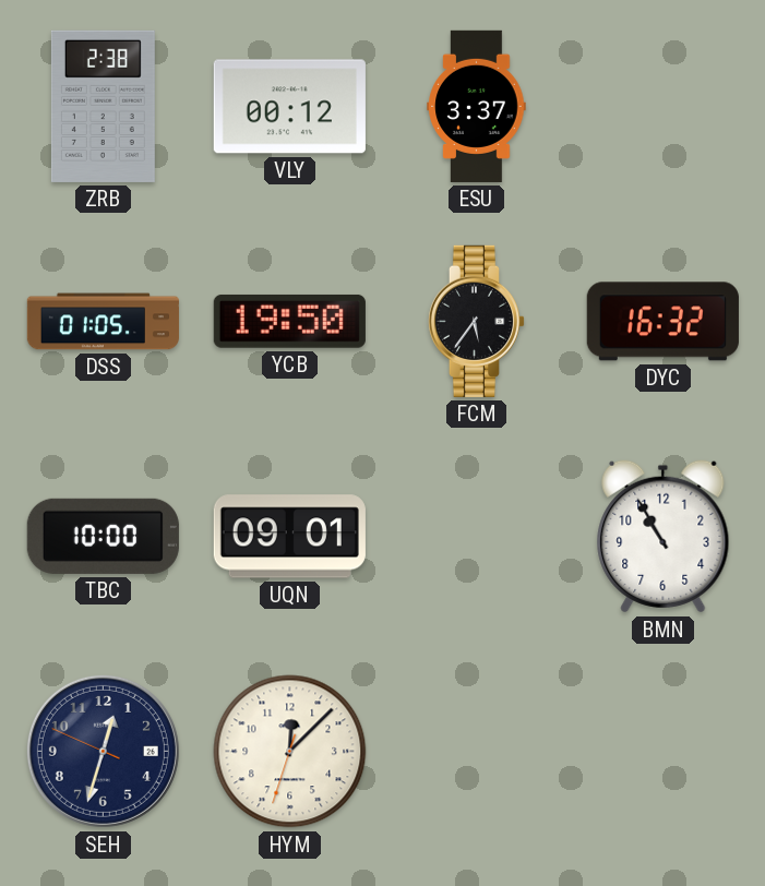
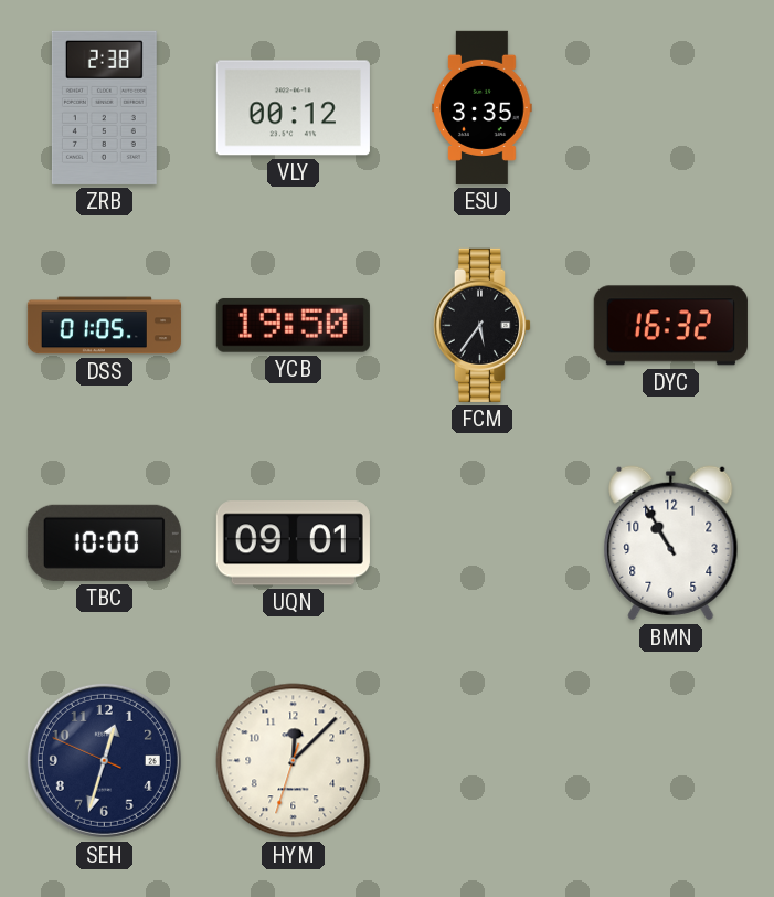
ESU: 3:37 -> 3:35
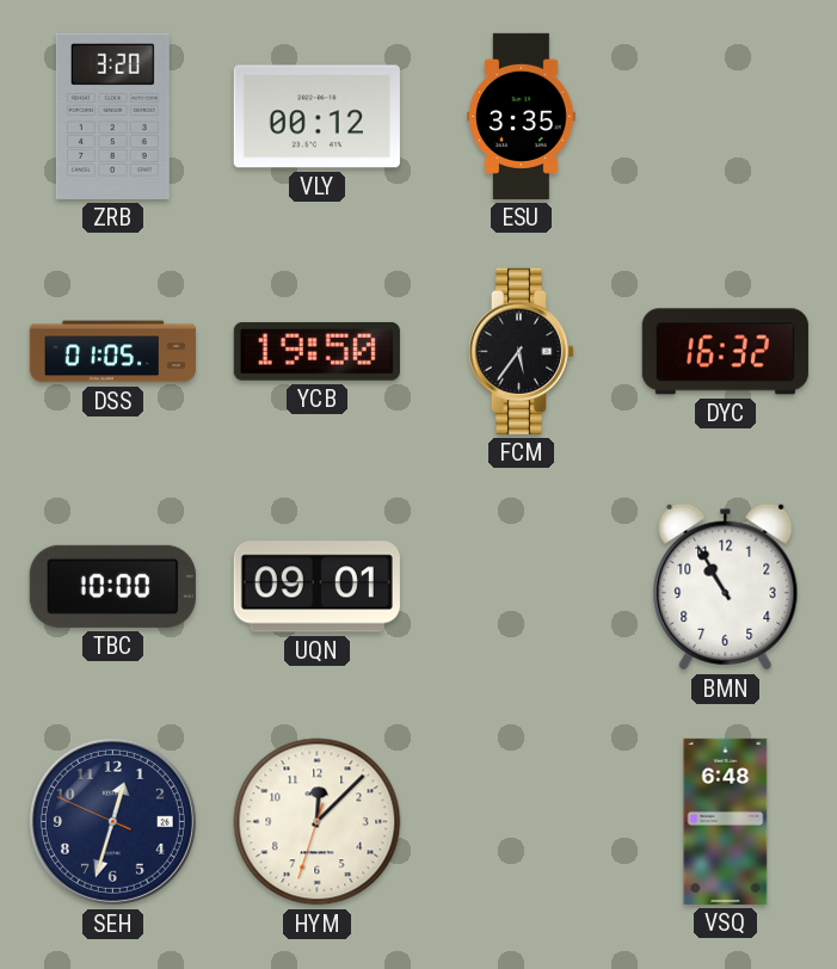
ZRB: 2:38 -> 3:20
VSQ: none -> 6:48
